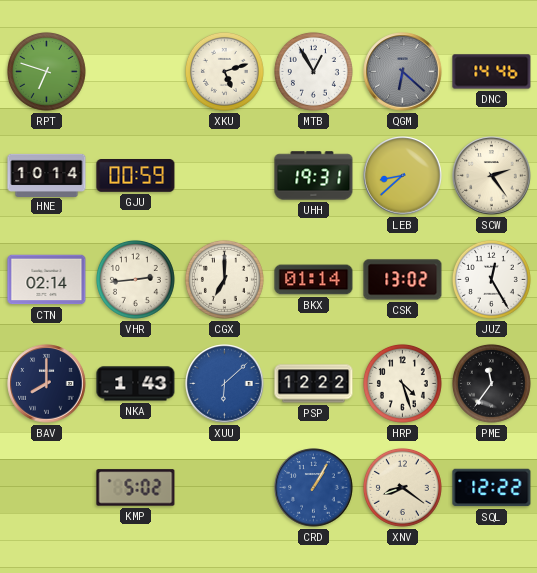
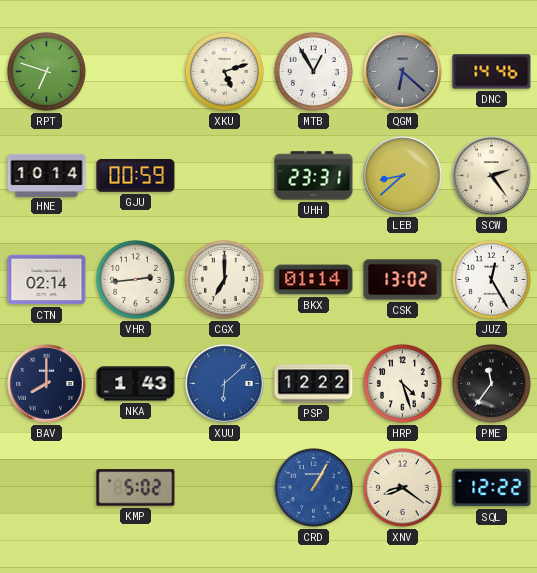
UHH: 19:31 -> 23:31
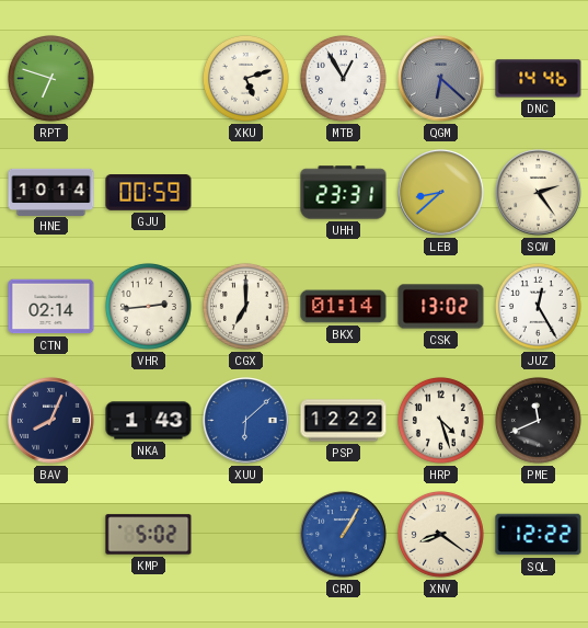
BAV: 8:00 -> 8:04
PME: 11:36 -> 11:41
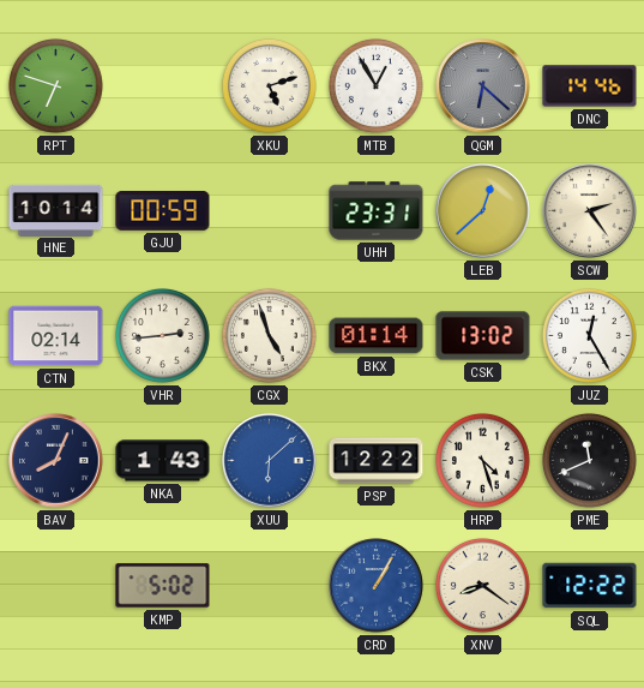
LEB: 8:38 -> 12:38
CGX: 7:00 -> 4:57
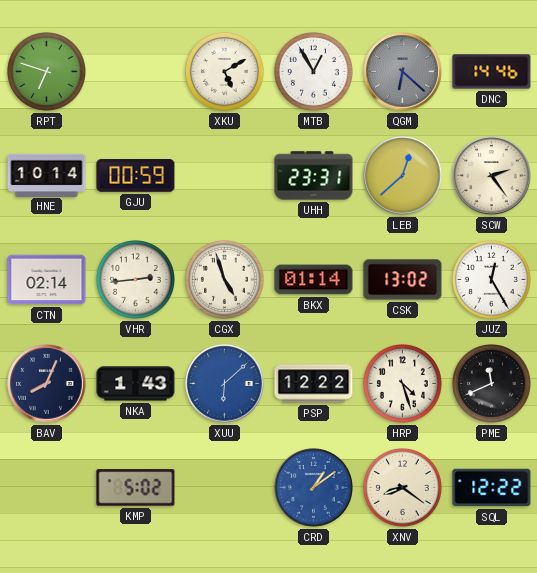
XKU: 5:12 -> 5:10
CRD: 1:05 -> 1:09
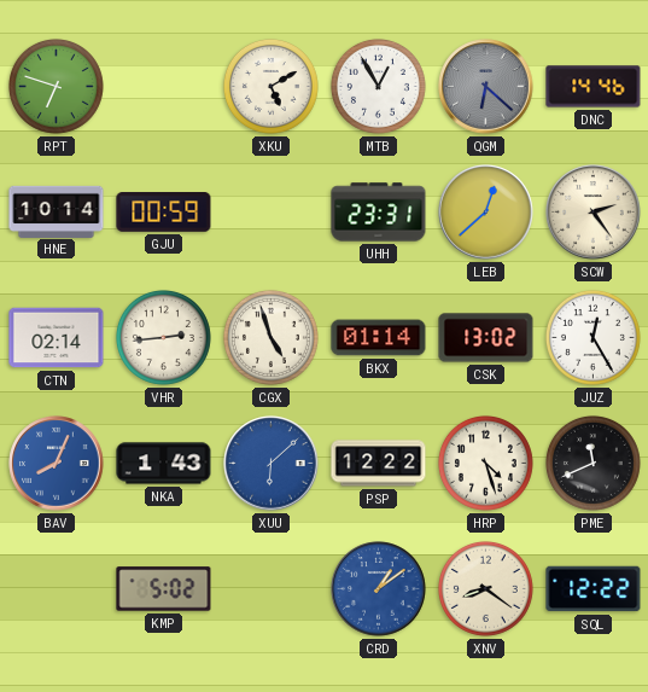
BAV dial: navy -> blue
